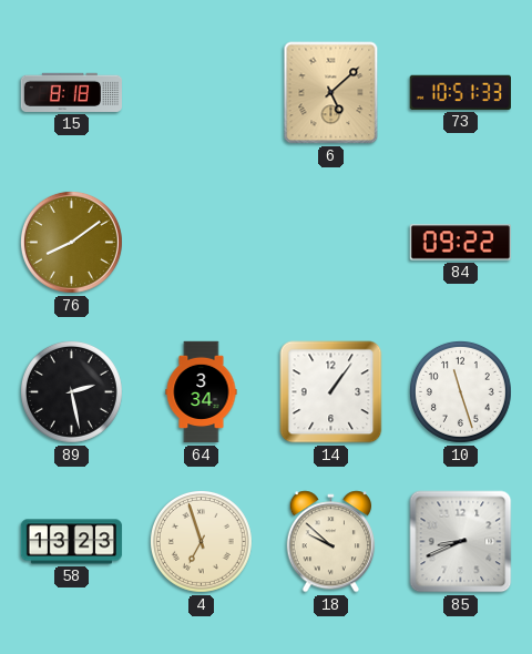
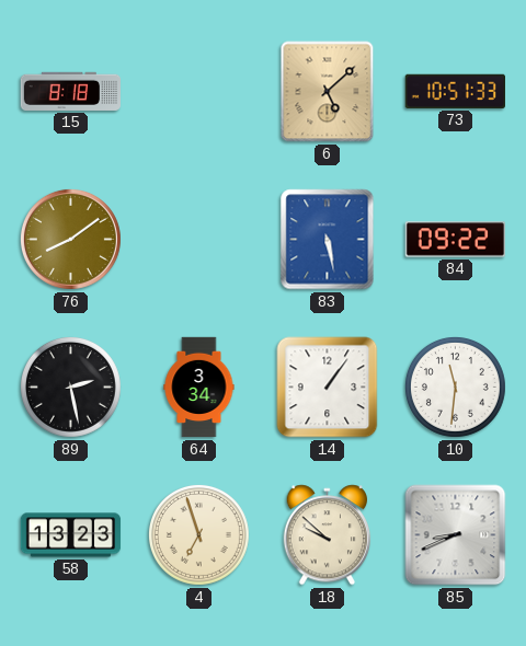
83: none -> 5:28
10: 11:27 -> 11:31
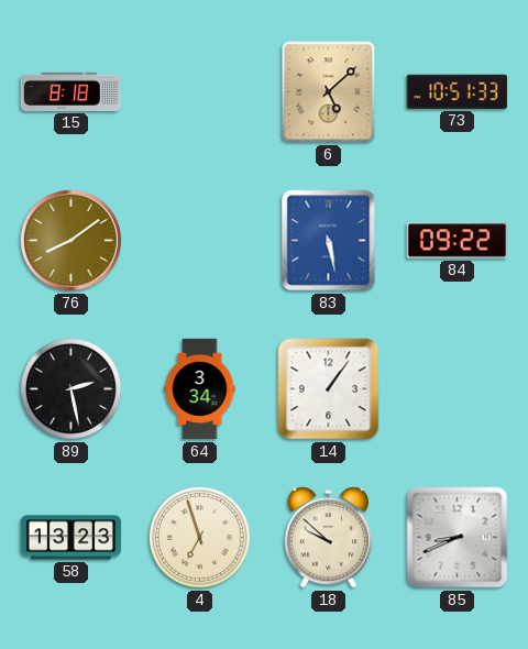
10: 11:31 -> none
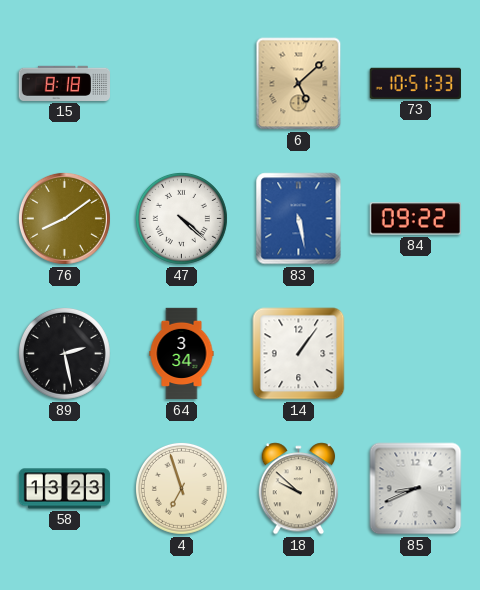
47: none -> 4:22
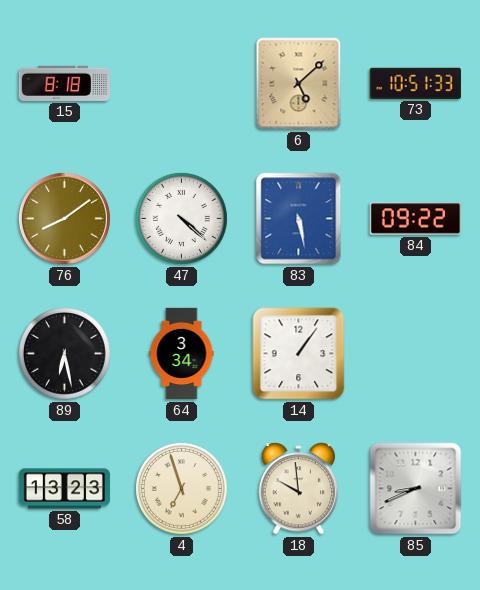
89: 2:28 -> 6:28
18: 9:52 -> 9:59
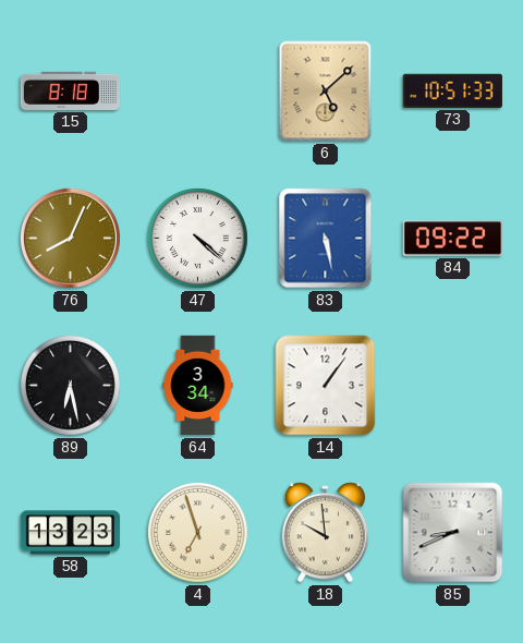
76: 8:09 -> 8:04
